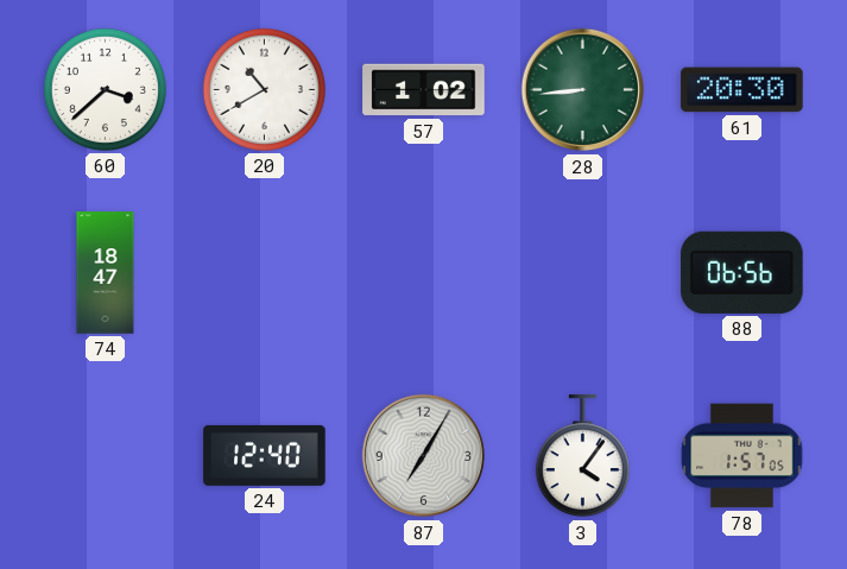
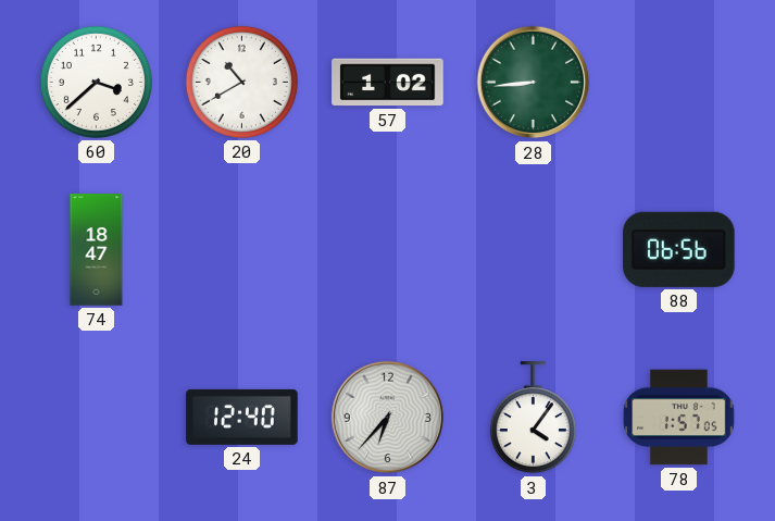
61: 20:30 -> none
87: 7:05 -> 6:37
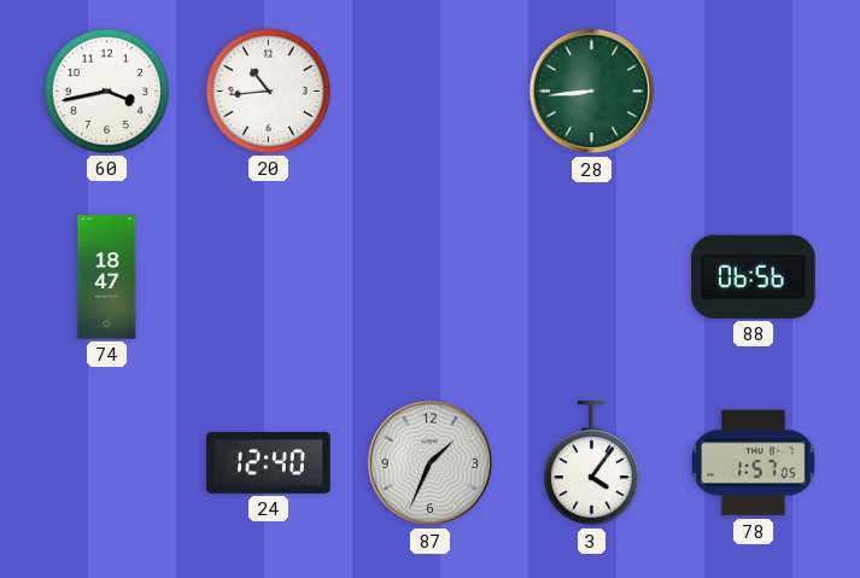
60: 3:38 -> 3:43
20: 10:40 -> 10:44
57: 1:02 -> none
87: 6:37 -> 1:34
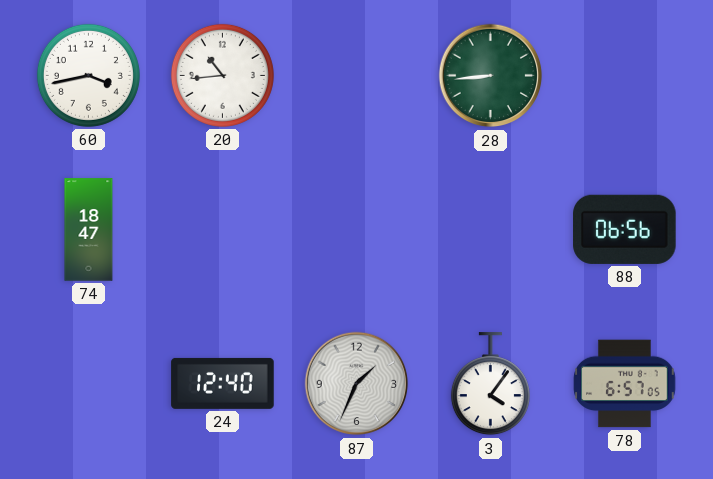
78: 1:57 -> 6:57
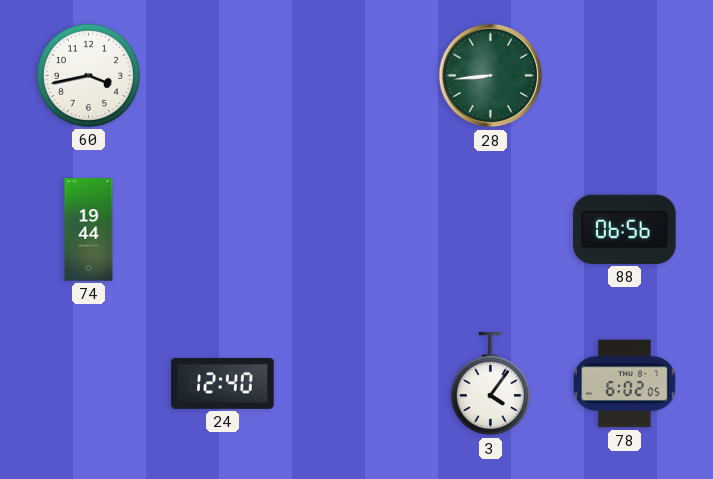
20: 10:44 -> none
74: 18:47 -> 19:44
87: 1:34 -> none
78: 6:57 -> 6:02
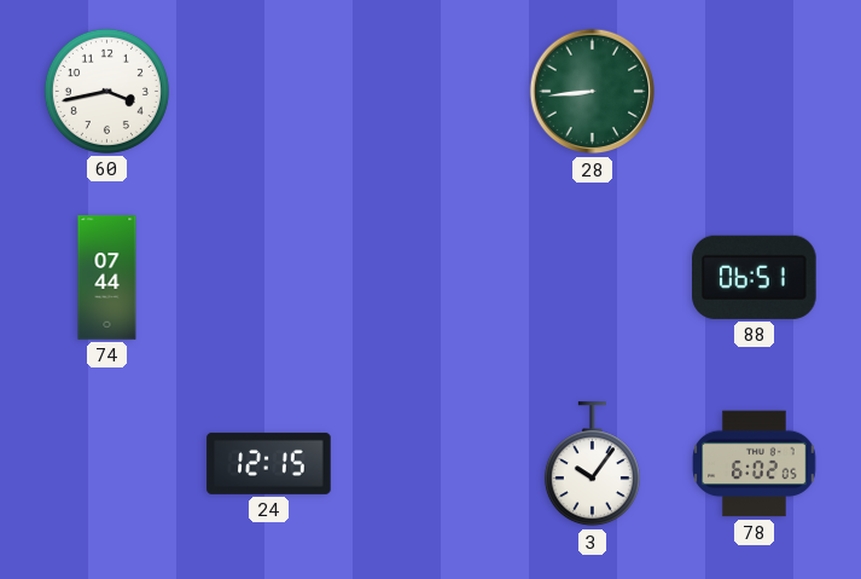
74: 19:44 -> 07:44
88: 06:56 -> 06:51
24: 12:40 -> 12:15
3: 4:06 -> 10:06
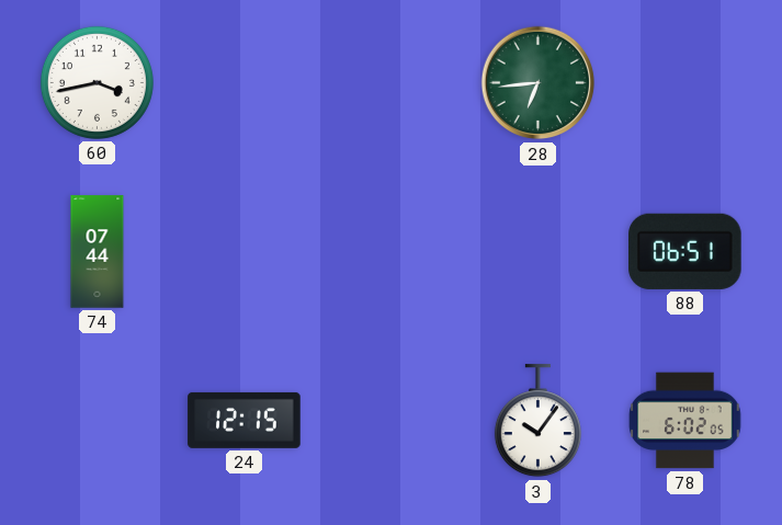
28: 8:44 -> 6:44
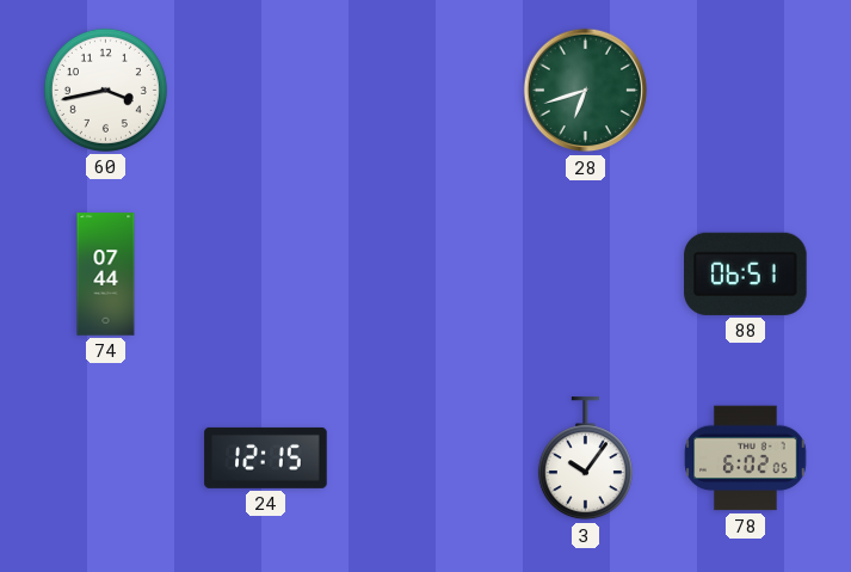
28: 6:44 -> 6:42
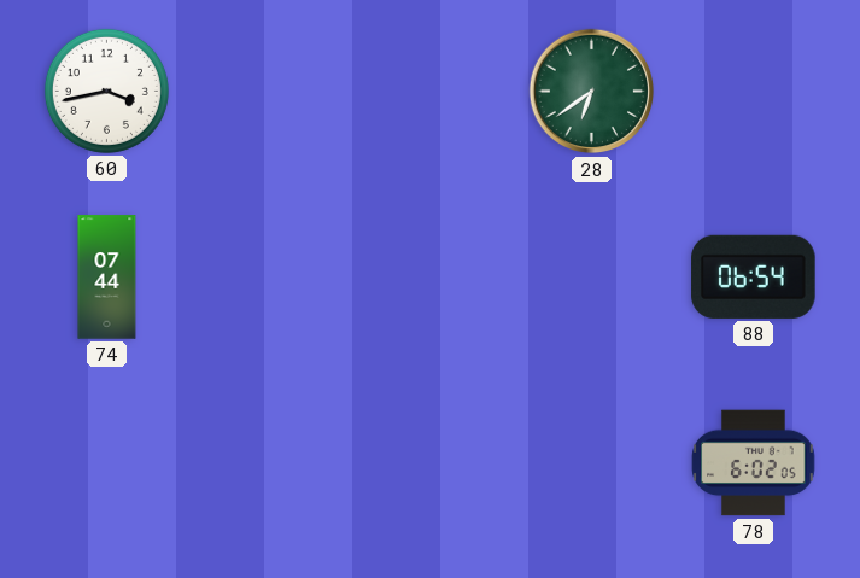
28: 6:42 -> 6:39
88: 06:51 -> 06:54
24: 12:15 -> none
3: 10:06 -> none
